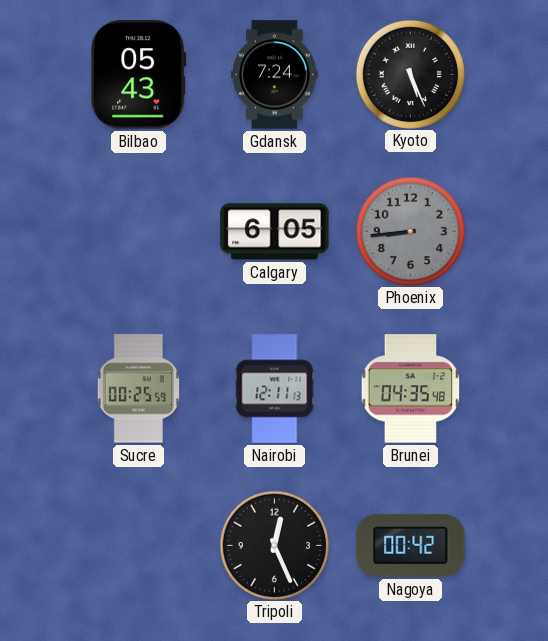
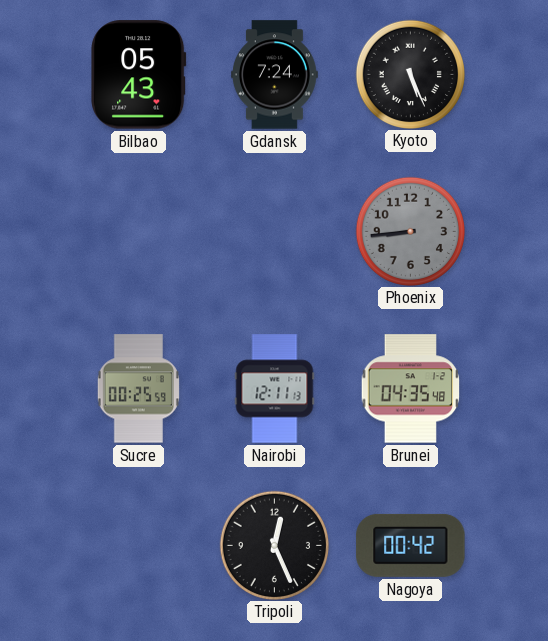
Calgary: 6:05 -> none
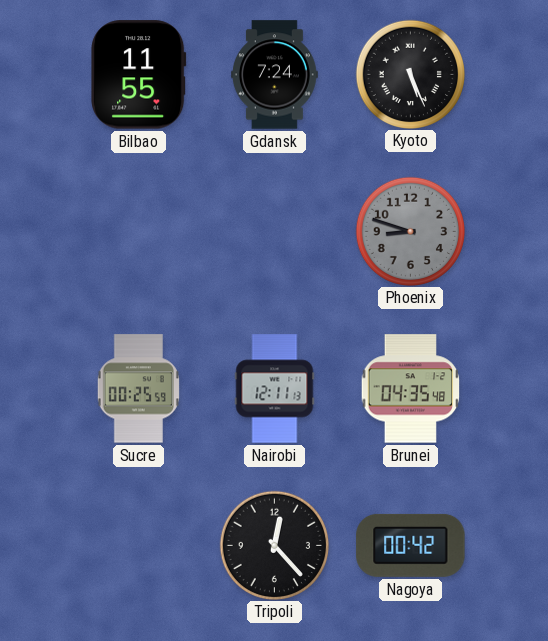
Bilbao: 05:43 -> 11:55
Phoenix: 8:44 -> 8:48
Tripoli: 12:26 -> 12:23
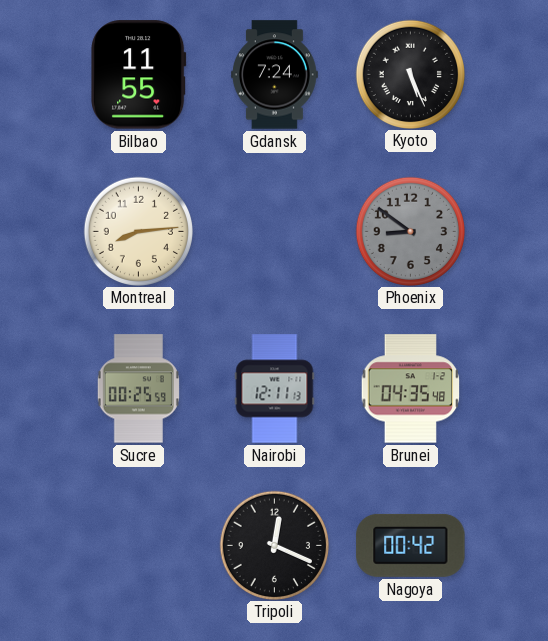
Montreal: none -> 8:14
Phoenix: 8:48 -> 8:51
Tripoli: 12:23 -> 12:19
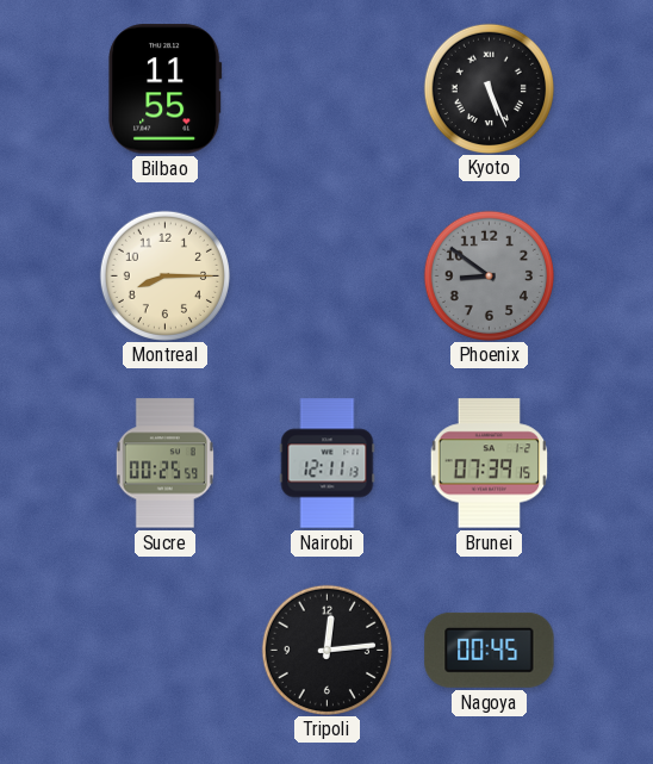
Gdansk: 7:24 -> none
Montreal: 8:14 -> 8:15
Brunei: 04:35 -> 07:39
Tripoli: 12:19 -> 12:14
Nagoya: 00:42 -> 00:45
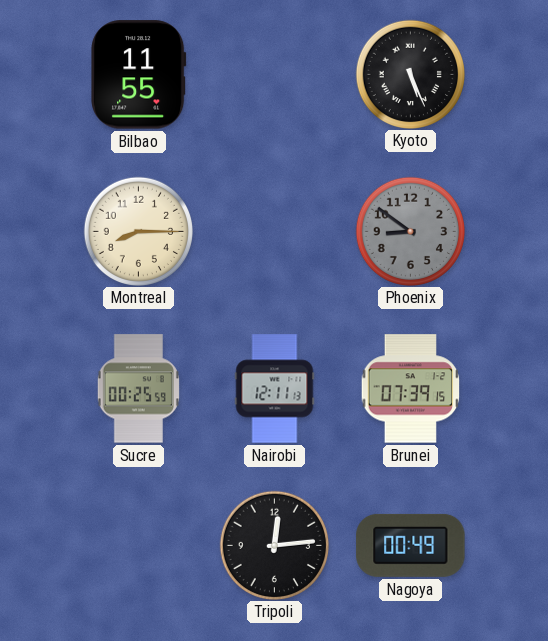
Nagoya: 00:45 -> 00:49
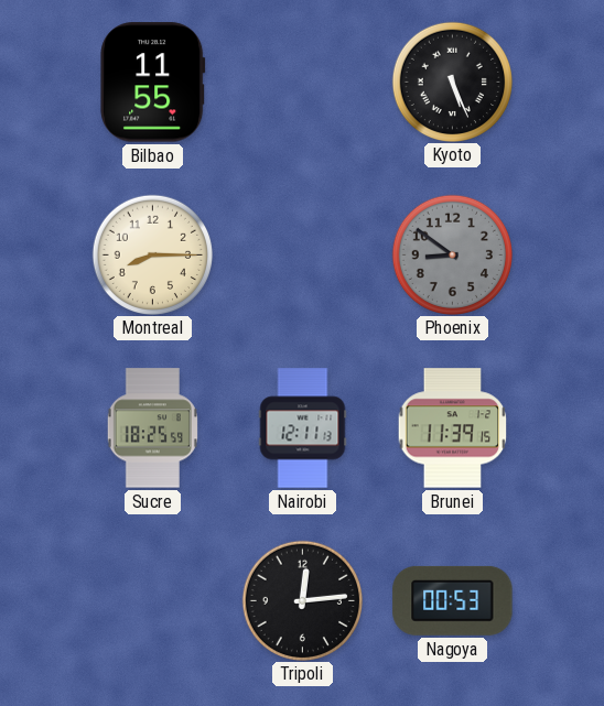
Sucre: 00:25 -> 18:25
Brunei: 07:39 -> 11:39
Nagoya: 00:49 -> 00:53
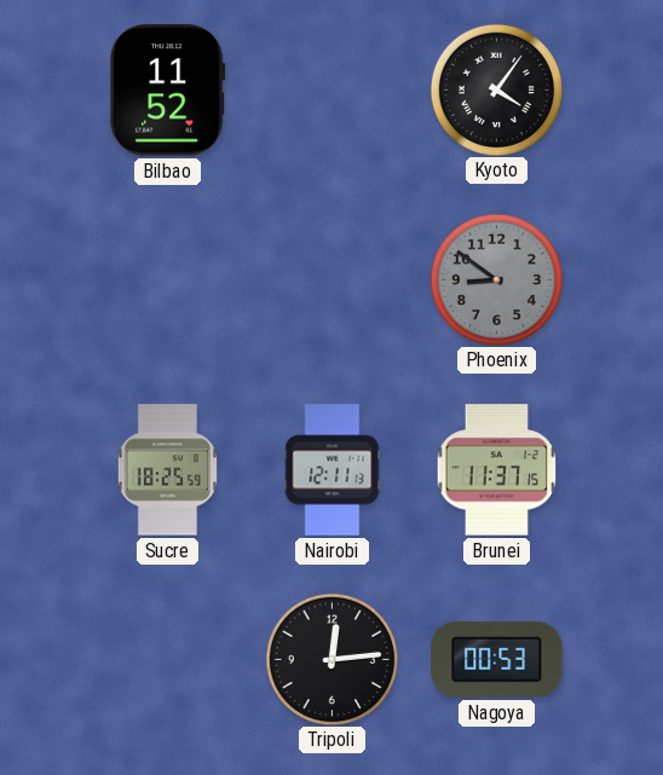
Bilbao: 11:55 -> 11:52
Kyoto: 5:26 -> 4:06
Montreal: 8:15 -> none
Brunei: 11:39 -> 11:37
